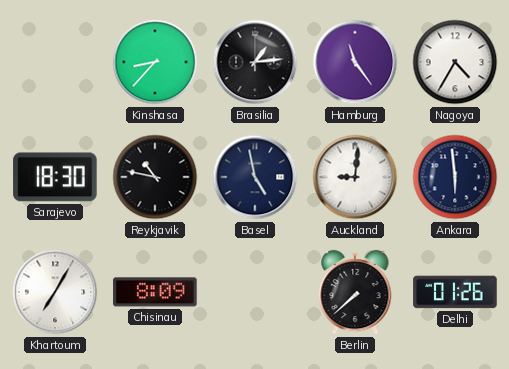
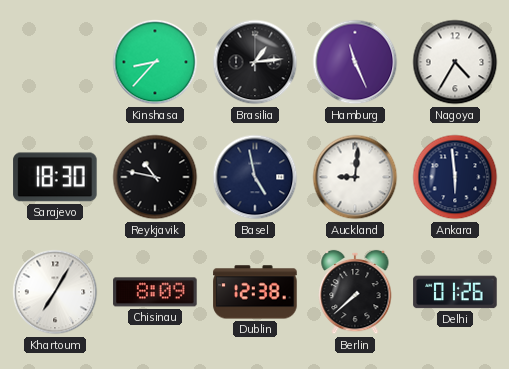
Hamburg: 11:24 -> 11:26
Dublin: none -> 12:38
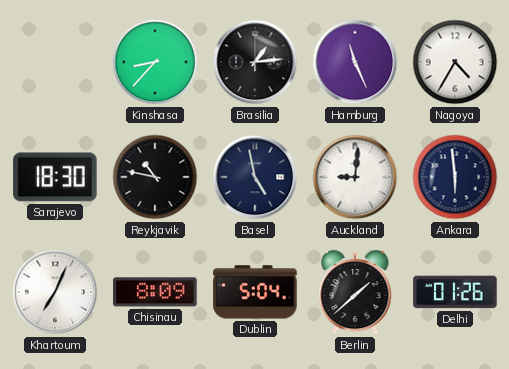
Khartoum: 7:05 -> 7:04
Dublin: 12:38 -> 5:04
Berlin: 7:38 -> 1:38
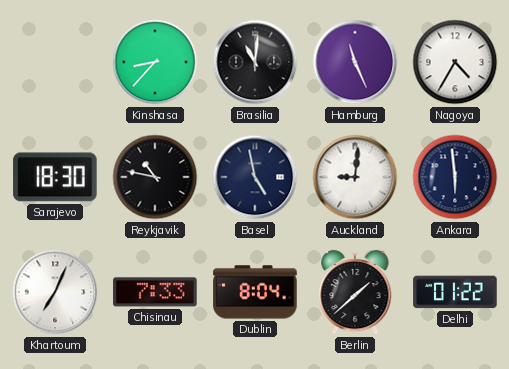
Brasilia: 1:14 -> 11:01
Chisinau: 8:09 -> 7:33
Dublin: 5:04 -> 8:04
Delhi: 01:26 -> 01:22
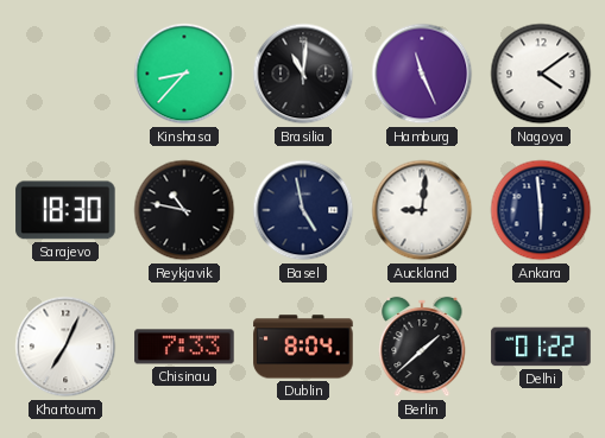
Nagoya: 4:35 -> 4:09
